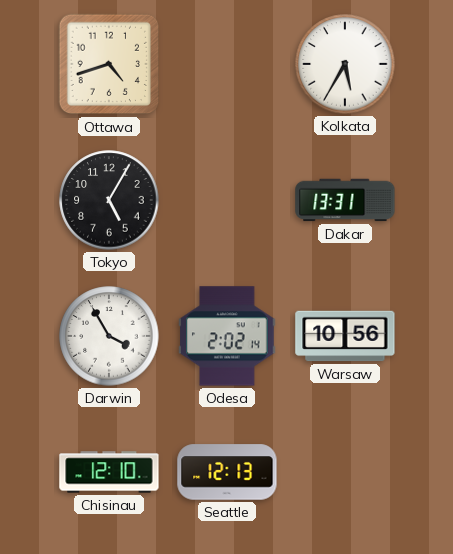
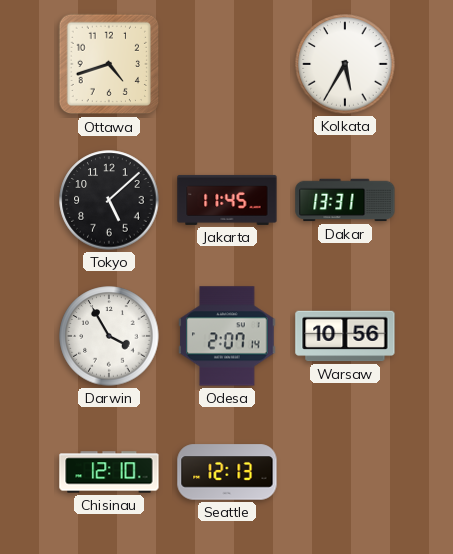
Tokyo: 5:05 -> 5:08
Jakarta: none -> 11:45
Odesa: 2:02 -> 2:07
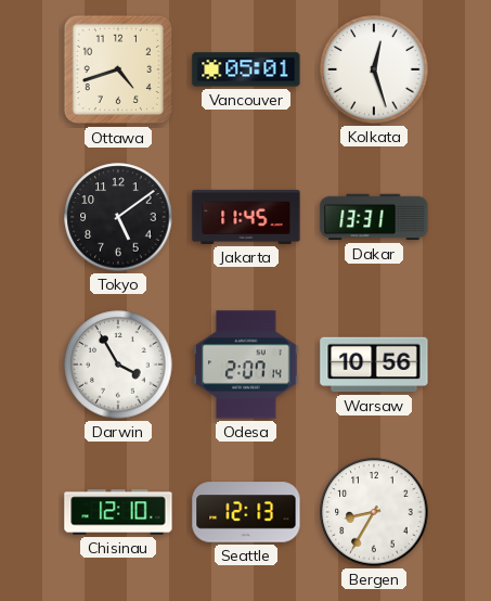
Vancouver: none -> 05:01
Kolkata: 5:35 -> 12:27
Tokyo: 5:08 -> 5:09
Bergen: none -> 8:35
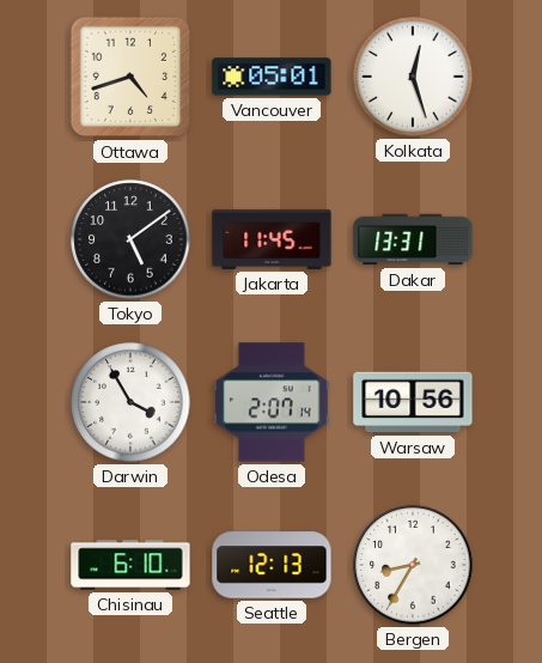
Chisinau: 12:10 -> 6:10
